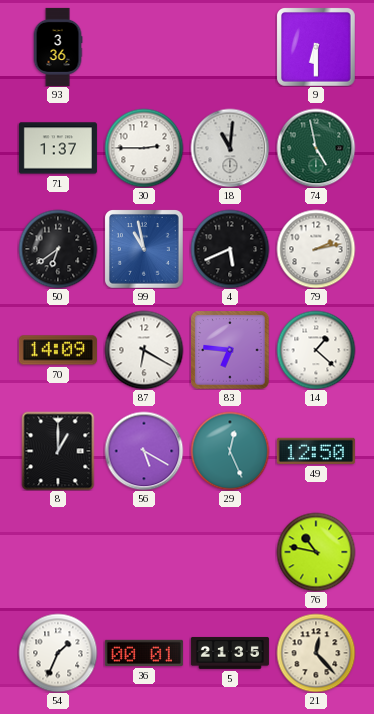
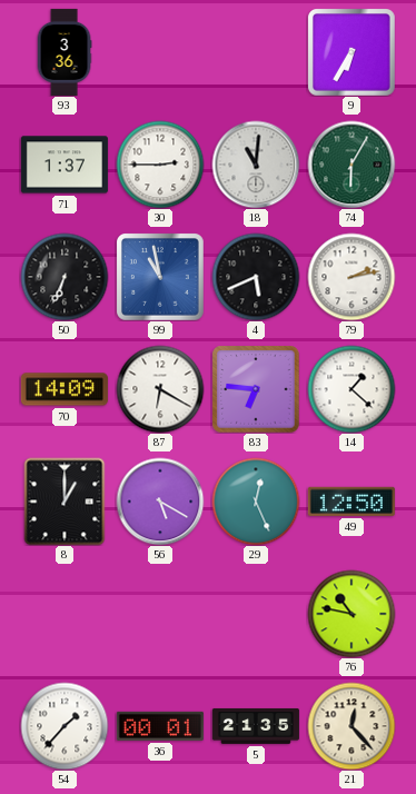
9: 6:30 -> 6:35
74: 4:58 -> 6:05
50: 6:39 -> 6:34
54: 1:34 -> 1:37
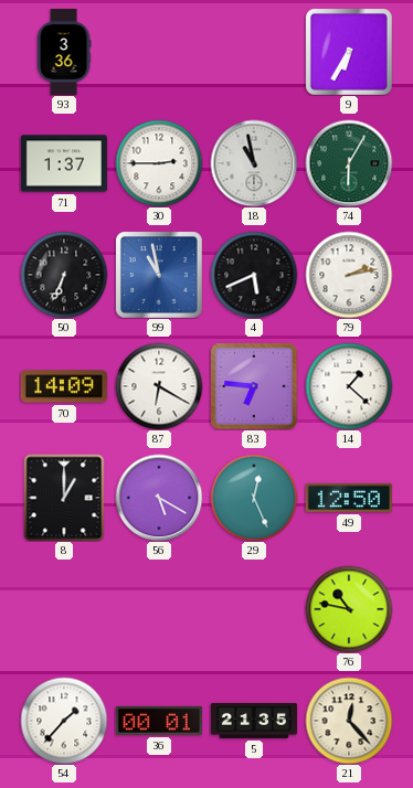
18: 11:01 -> 10:58
